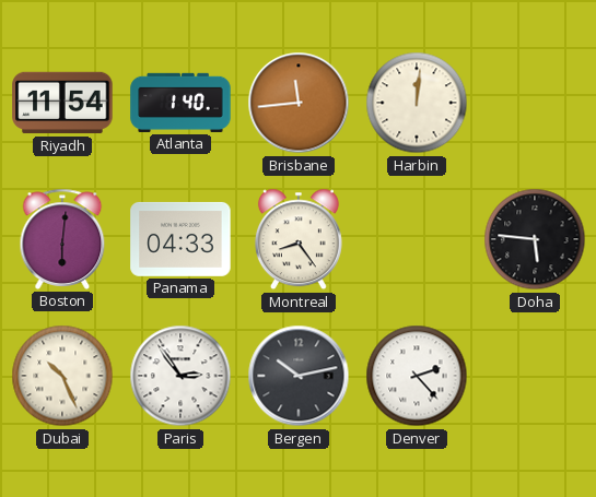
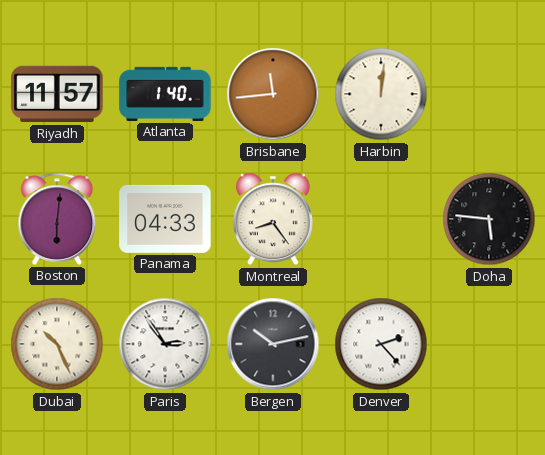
Riyadh: 11:54 -> 11:57
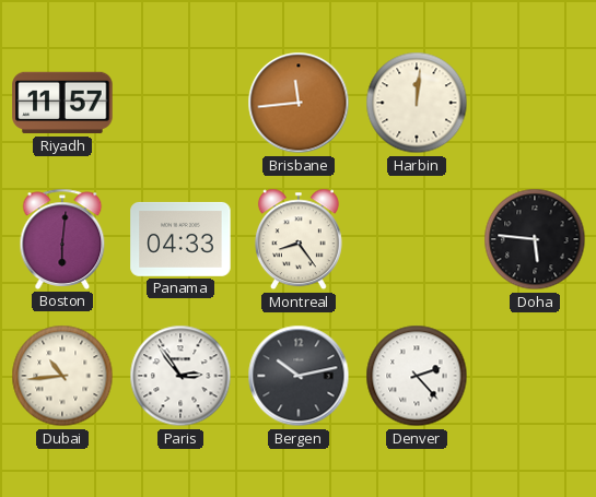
Atlanta: 1:40 -> none
Dubai: 10:26 -> 10:44
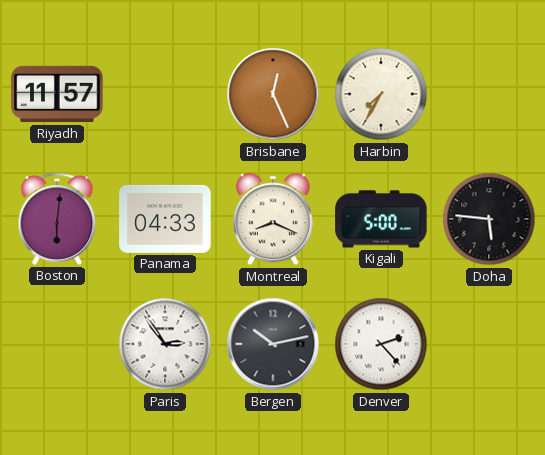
Brisbane: 11:44 -> 12:26
Harbin: 12:01 -> 7:35
Montreal: 8:24 -> 8:19
Kigali: none -> 5:00
Dubai: 10:44 -> none
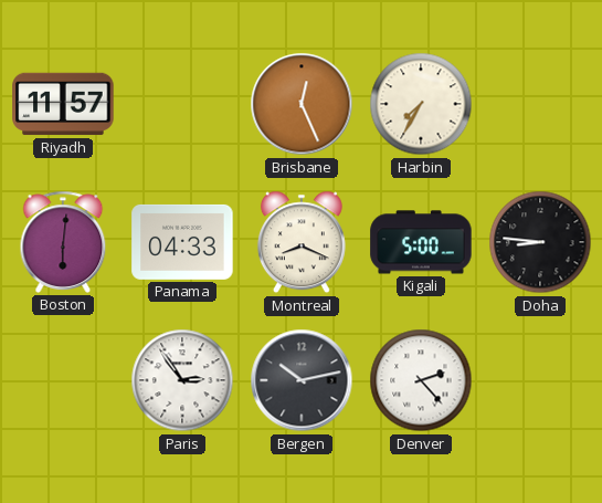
Doha: 5:46 -> 8:46
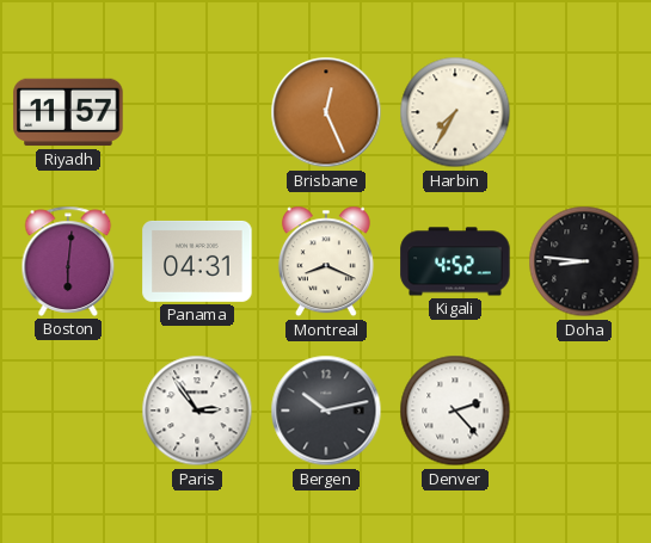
Panama: 04:33 -> 04:31
Kigali: 5:00 -> 4:52
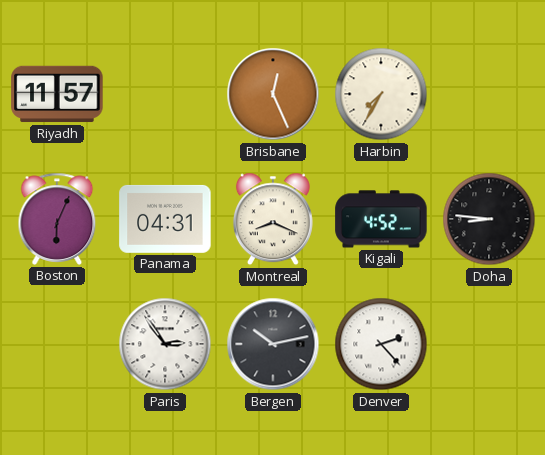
Boston: 6:01 -> 6:04
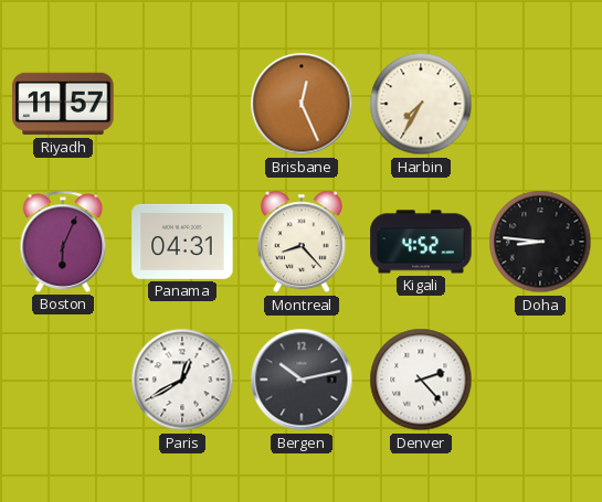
Montreal: 8:19 -> 8:23
Paris: 2:54 -> 12:40
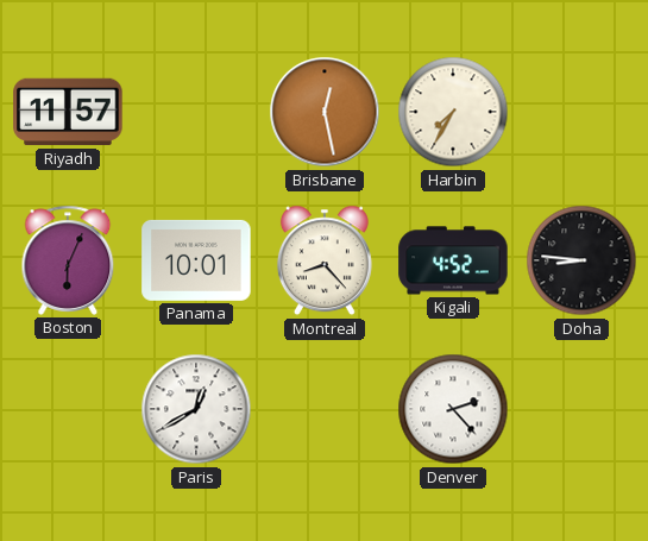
Brisbane: 12:26 -> 12:28
Panama: 04:31 -> 10:01
Bergen: 10:13 -> none
